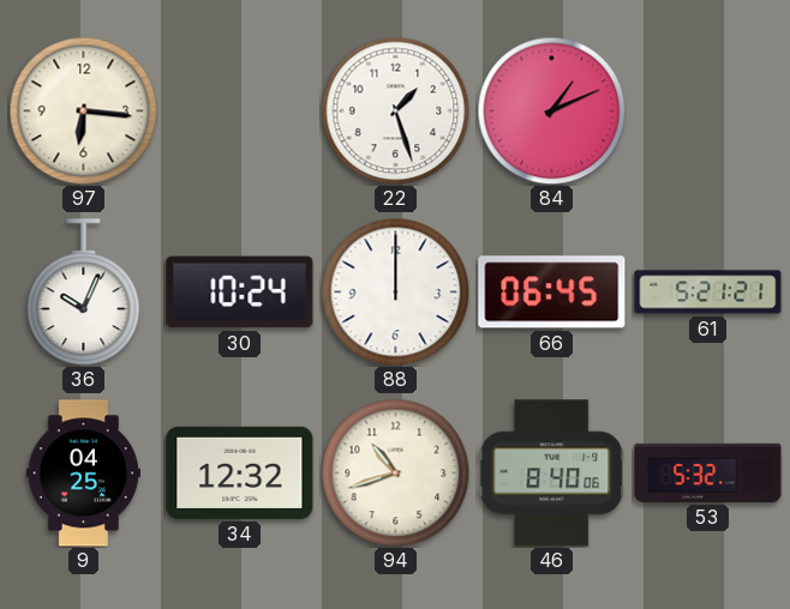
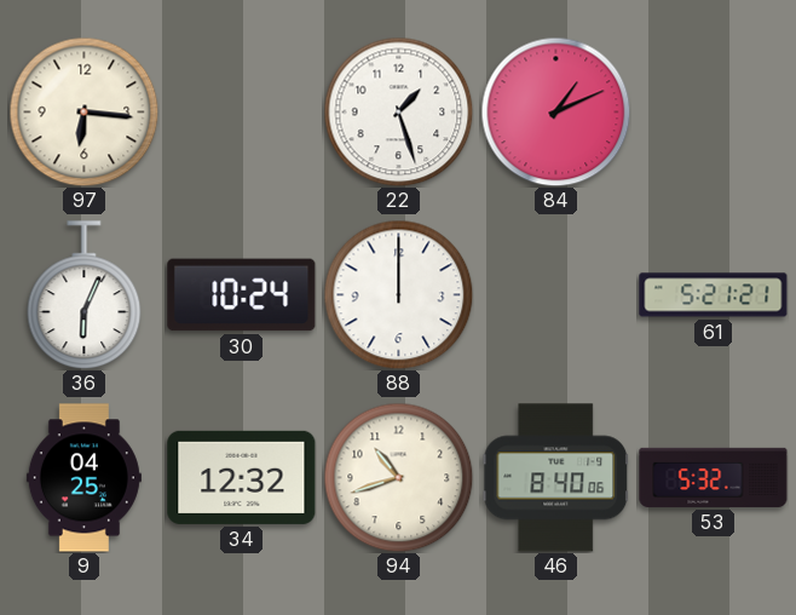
36: 10:04 -> 6:04
66: 06:45 -> none
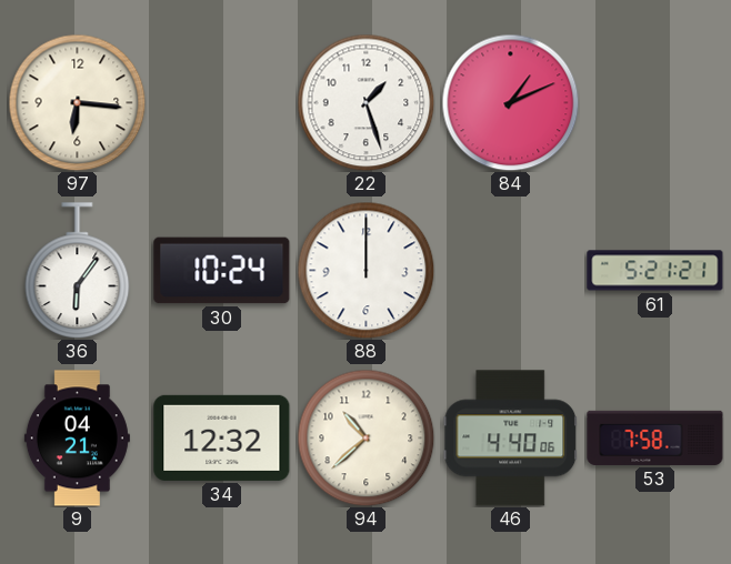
36: 6:04 -> 6:06
9: 04:25 -> 04:21
94: 10:42 -> 10:38
46: 8:40 -> 4:40
53: 5:32 -> 7:58
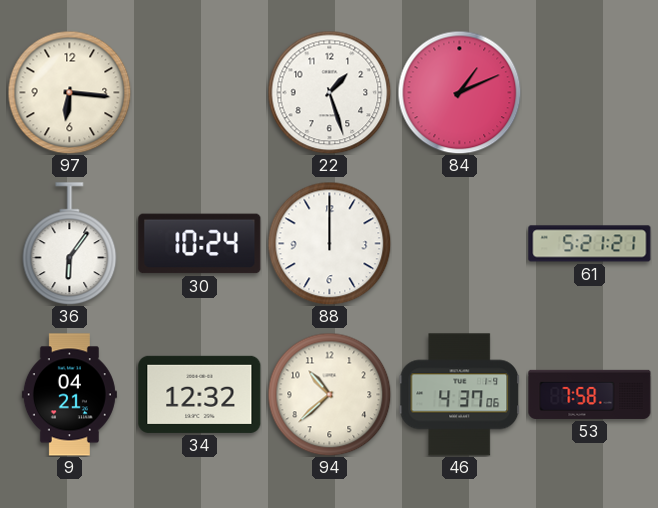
46: 4:40 -> 4:37
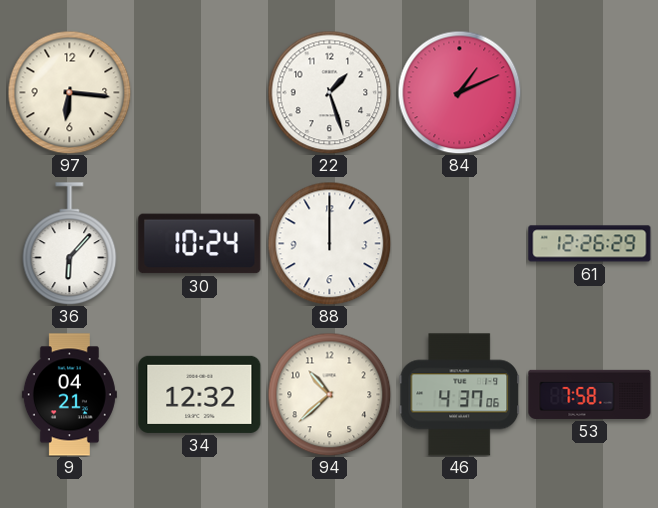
36: 6:06 -> 6:07
61: 5:21 -> 12:26
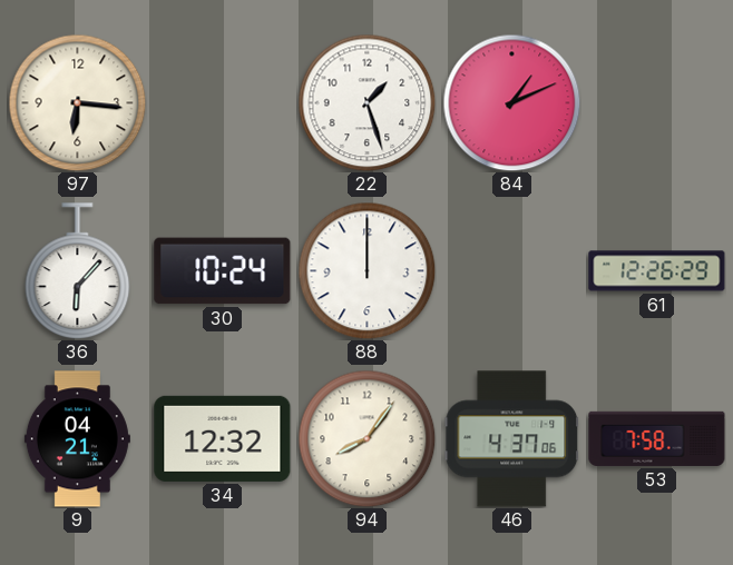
94: 10:38 -> 8:06
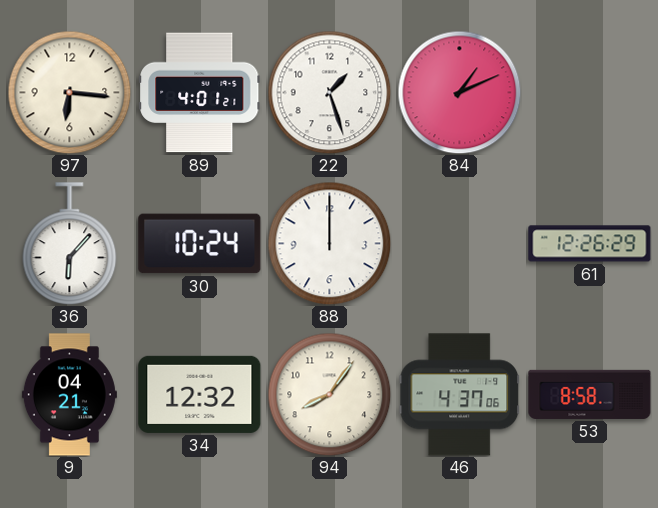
89: none -> 4:01
53: 7:58 -> 8:58
